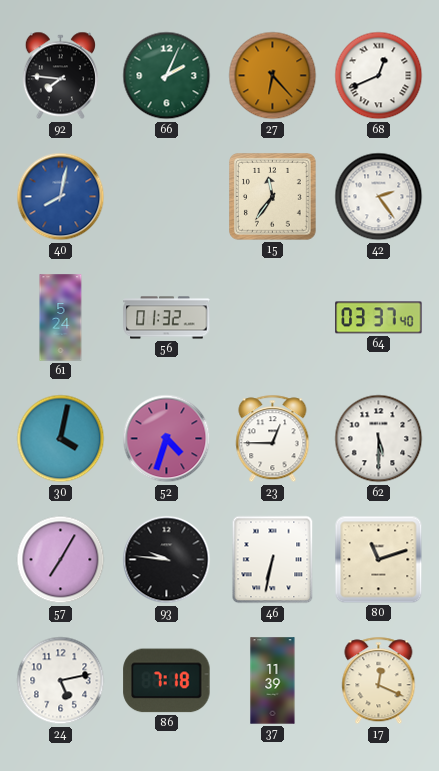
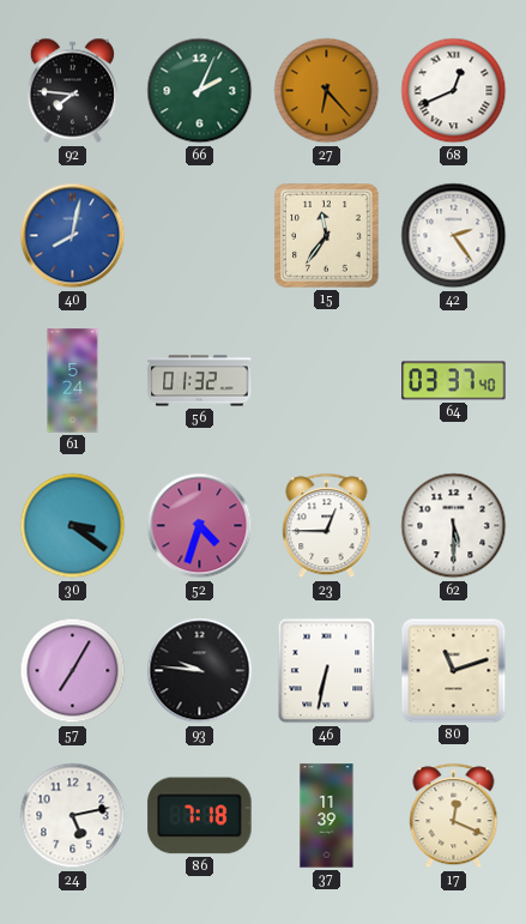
30: 4:02 -> 3:21
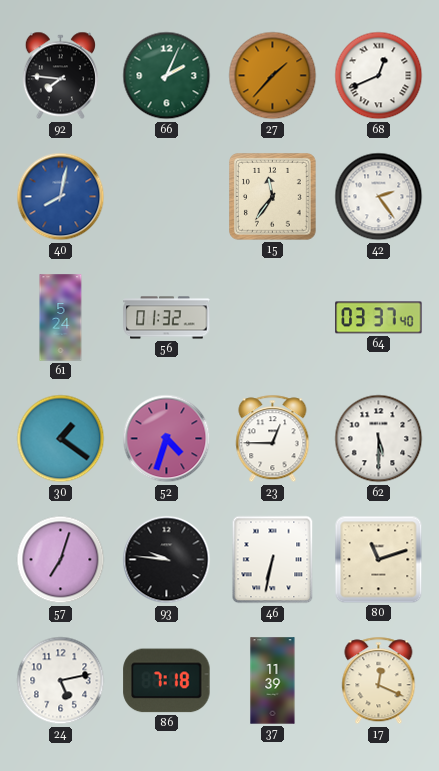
27: 6:23 -> 1:37
30: 3:21 -> 1:21
57: 7:05 -> 7:03
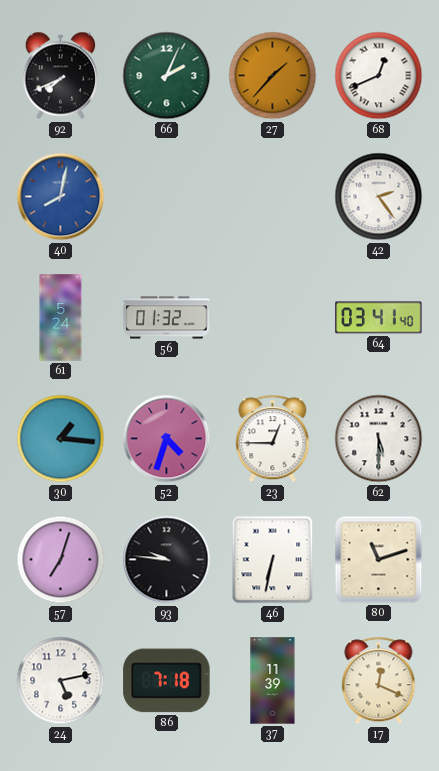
92: 7:46 -> 7:41
15: 11:36 -> none
64: 03:37 -> 03:41
30: 1:21 -> 1:16
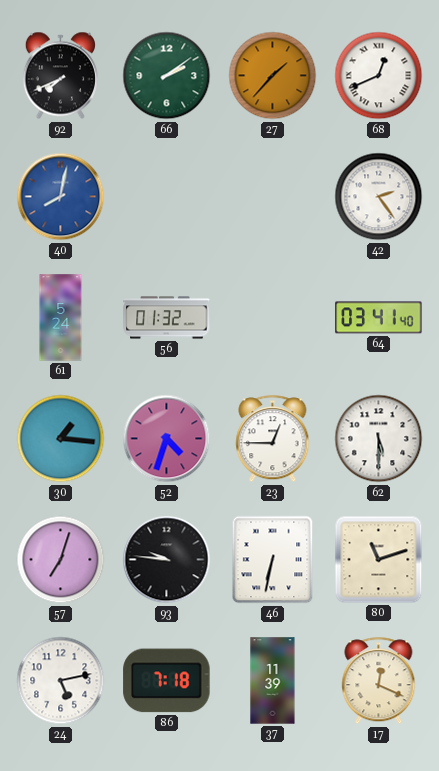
66: 2:04 -> 2:09
